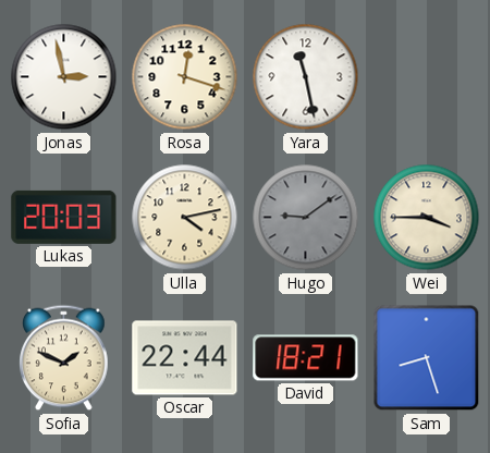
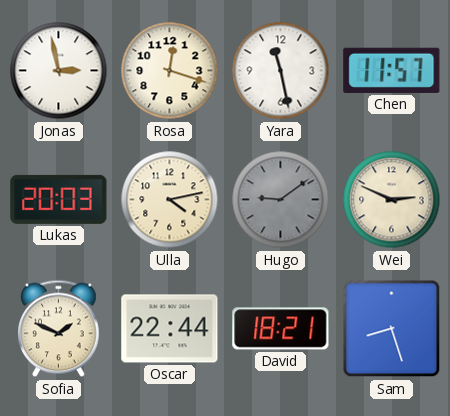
Chen: none -> 11:57
Wei: 3:45 -> 2:49
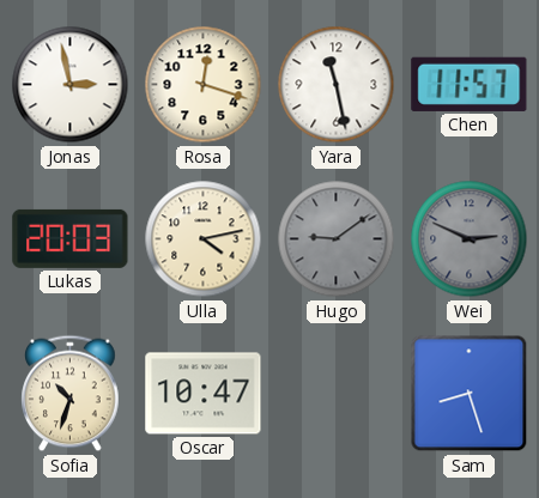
Wei dial: cream -> grey
Sofia: 1:49 -> 10:33
Oscar: 22:44 -> 10:47
David: 18:21 -> none
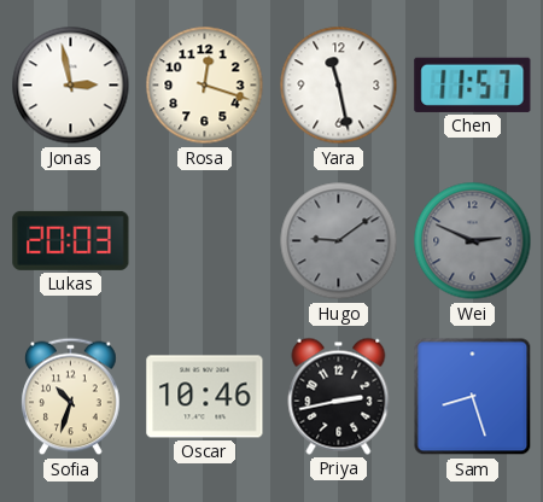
Ulla: 4:13 -> none
Oscar: 10:47 -> 10:46
Priya: none -> 2:43
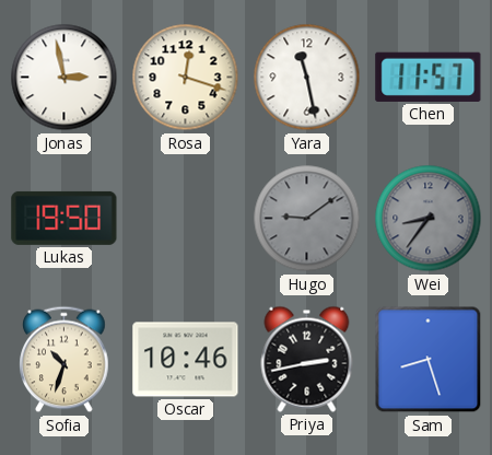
Lukas: 20:03 -> 19:50
Wei: 2:49 -> 8:36
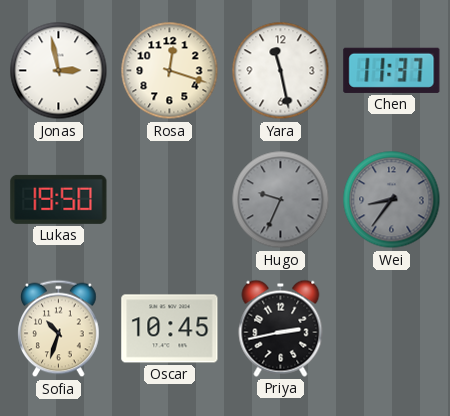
Chen: 11:57 -> 11:37
Hugo: 9:09 -> 9:34
Oscar: 10:46 -> 10:45
Sam: 8:27 -> none
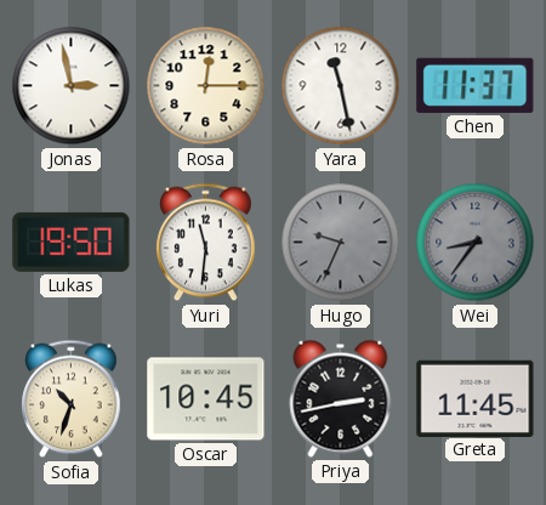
Rosa: 12:18 -> 12:15
Yuri: none -> 11:31
Greta: none -> 11:45
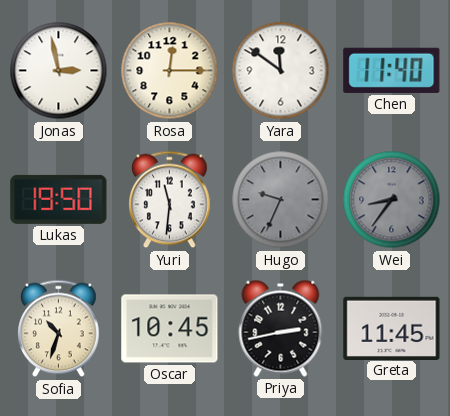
Yara: 11:28 -> 11:51
Chen: 11:37 -> 11:40
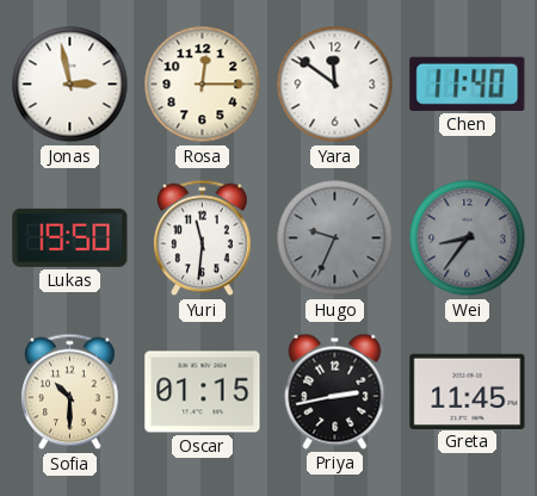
Sofia: 10:33 -> 10:30
Oscar: 10:45 -> 01:15
